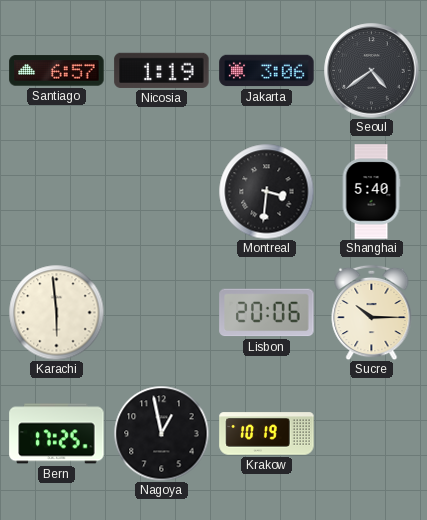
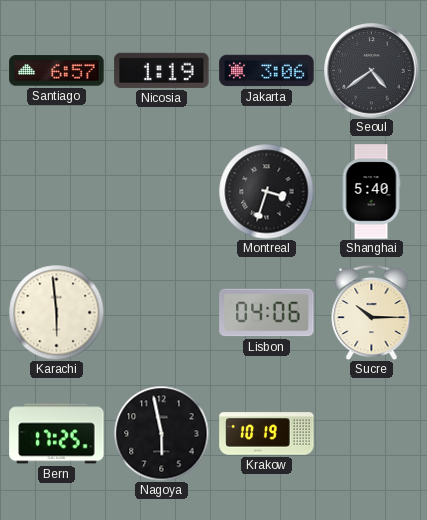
Montreal: 3:31 -> 3:33
Lisbon: 20:06 -> 04:06
Nagoya: 12:58 -> 5:58
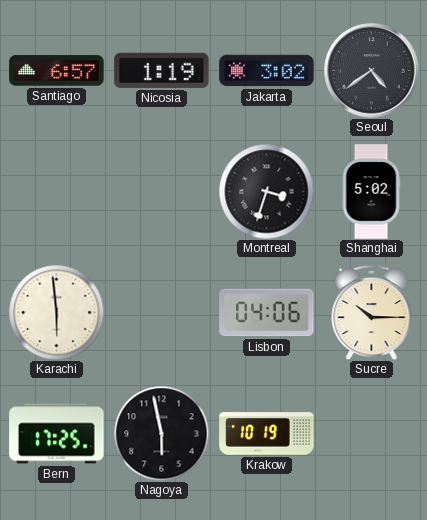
Jakarta: 3:06 -> 3:02
Shanghai: 5:40 -> 5:02
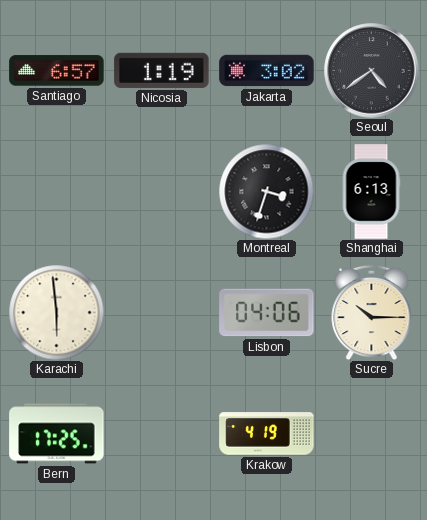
Shanghai: 5:02 -> 6:13
Nagoya: 5:58 -> none
Krakow: 10:19 -> 4:19
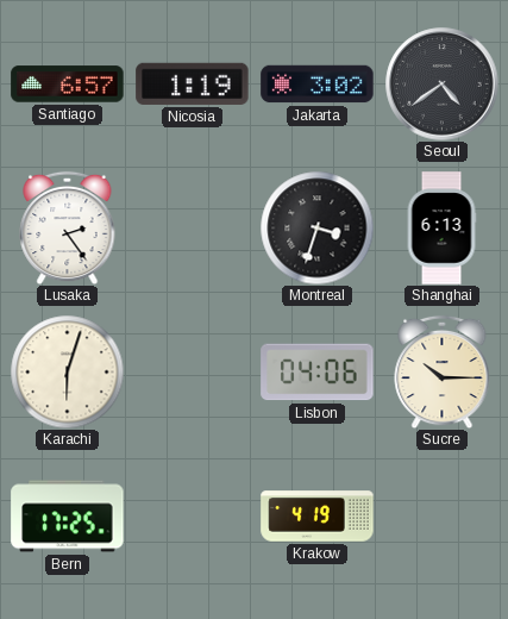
Lusaka: none -> 2:24
Karachi: 5:59 -> 6:03
